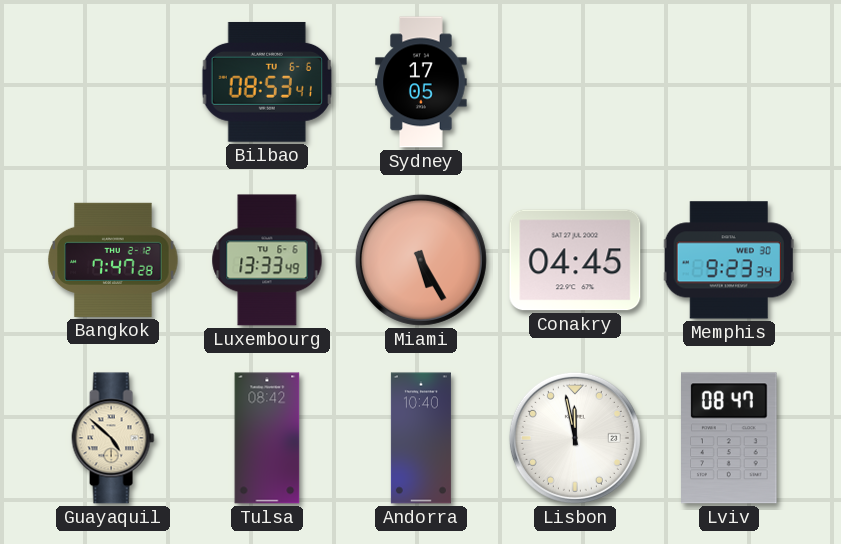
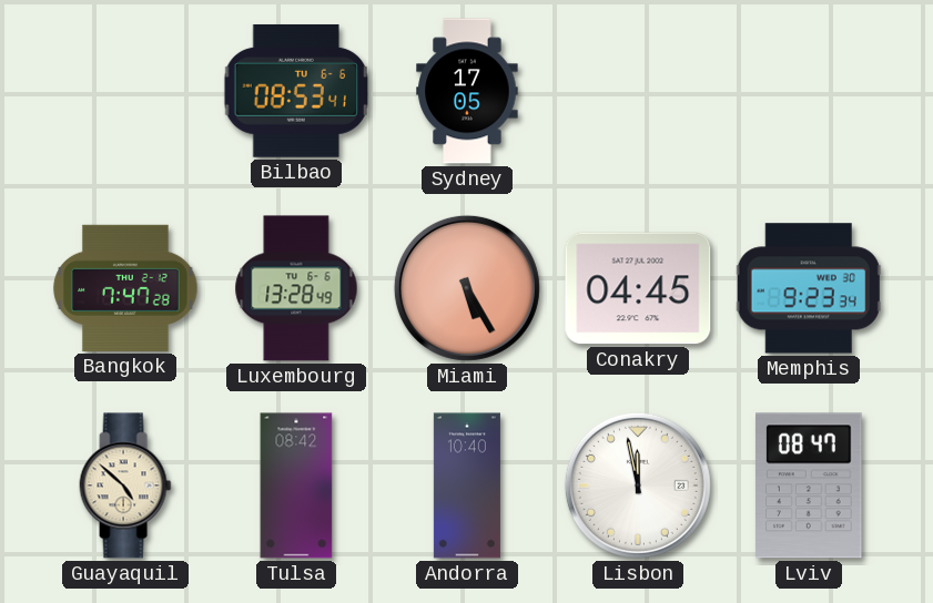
Luxembourg: 13:33 -> 13:28
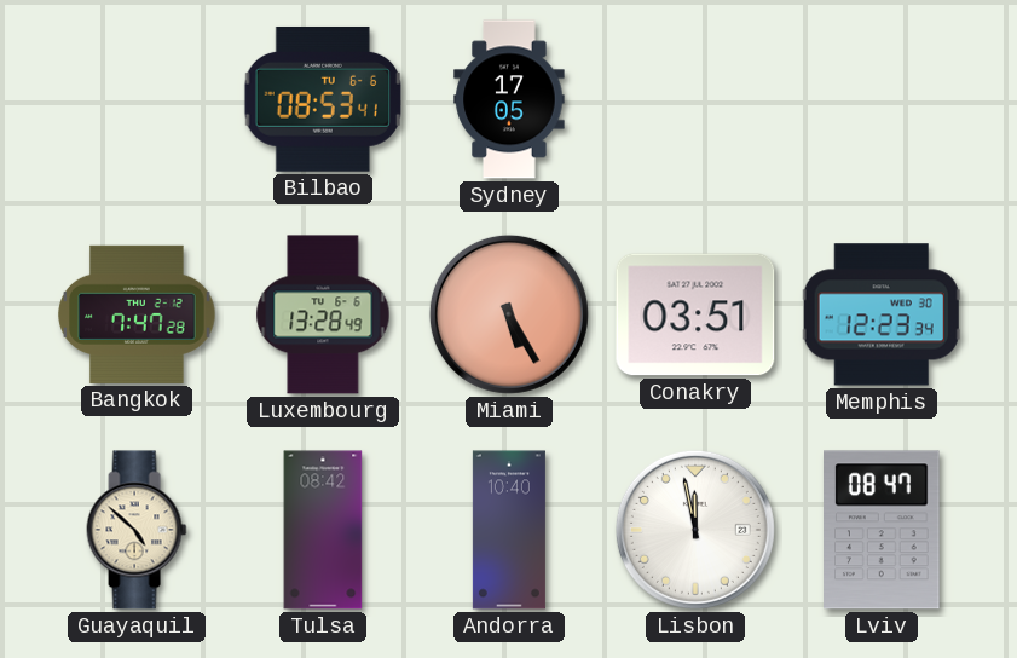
Conakry: 04:45 -> 03:51
Memphis: 9:23 -> 12:23
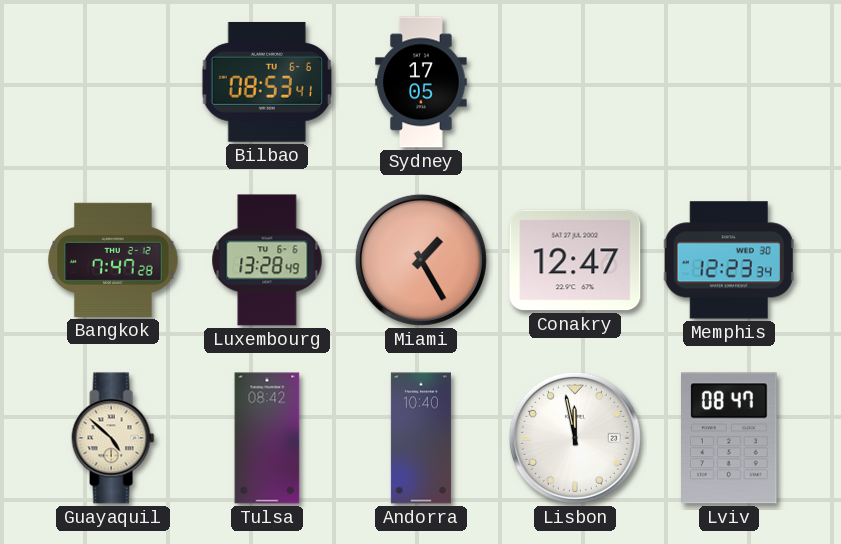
Miami: 5:25 -> 1:25
Conakry: 03:51 -> 12:47
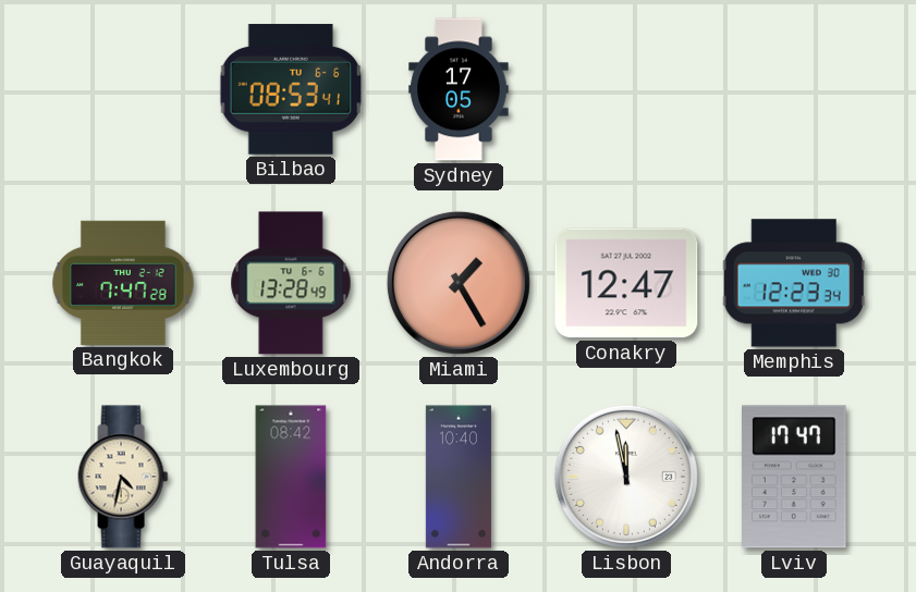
Guayaquil: 4:52 -> 4:32
Lviv: 08:47 -> 17:47
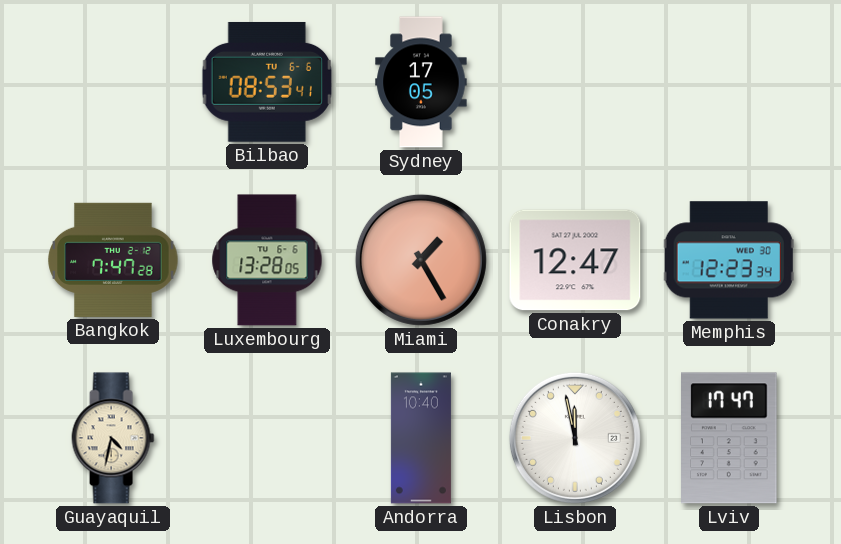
Luxembourg: 13:28:49 -> 13:28:05
Tulsa: 08:42 -> none
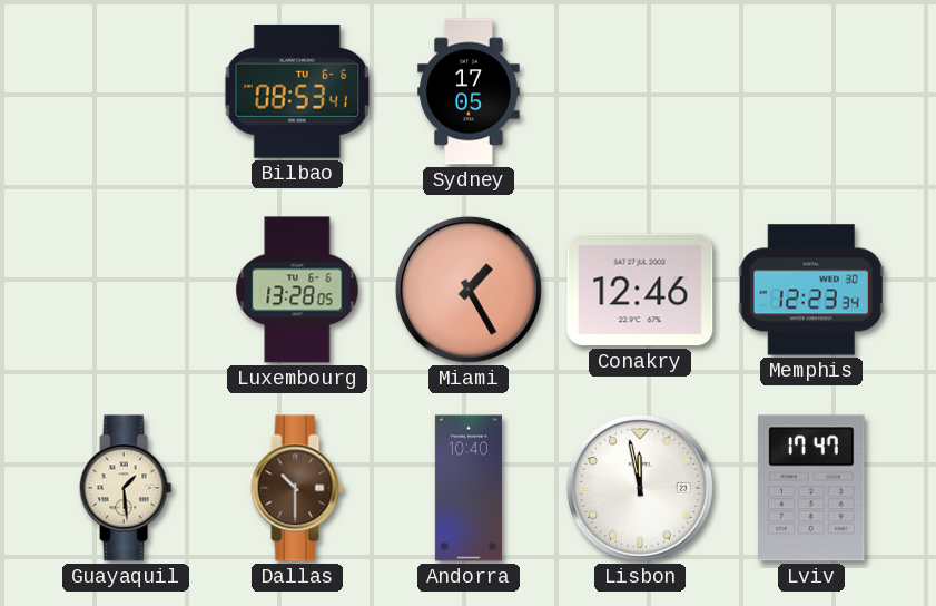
Bangkok: 7:47 -> none
Conakry: 12:47 -> 12:46
Guayaquil: 4:32 -> 1:29
Dallas: none -> 10:30
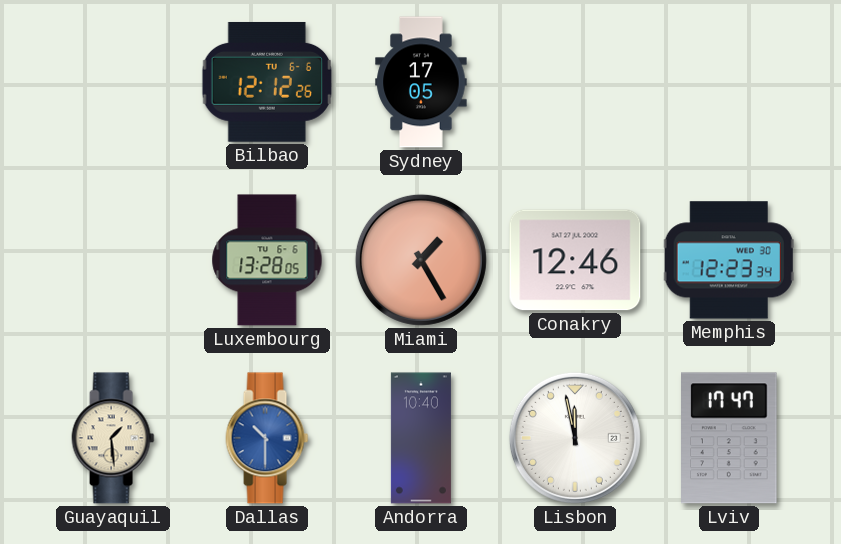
Bilbao: 08:53 -> 12:12
Dallas dial: brown -> blue
